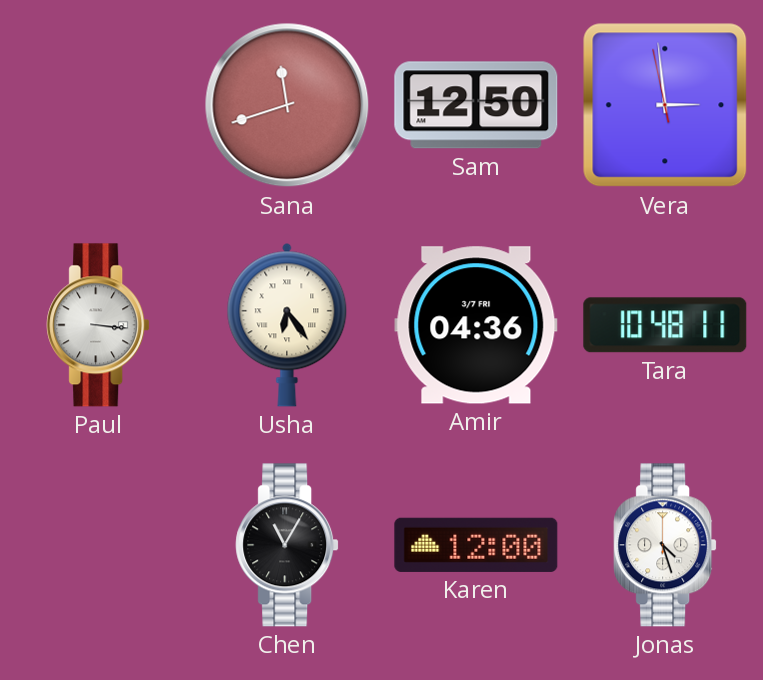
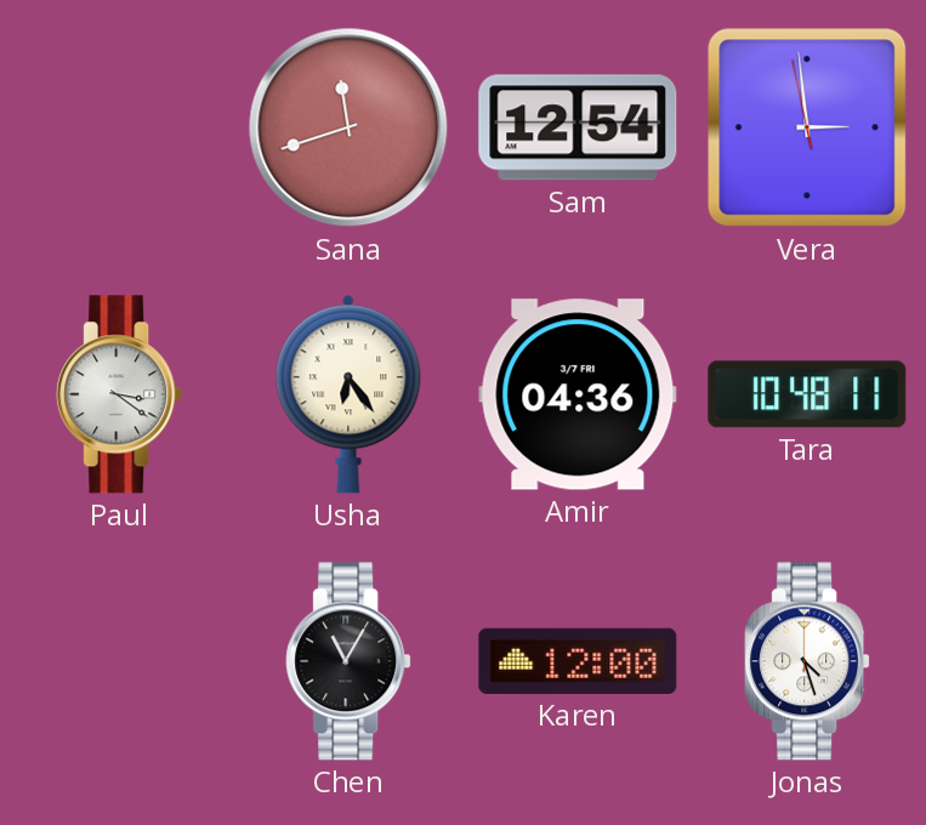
Sam: 12:50 -> 12:54
Paul: 3:16 -> 3:21
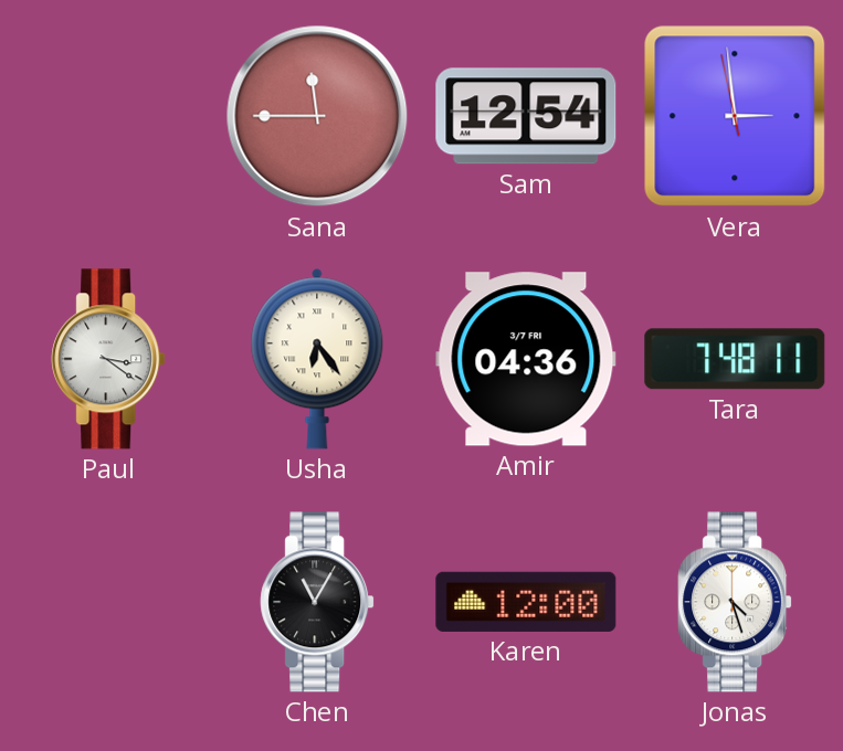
Sana: 11:42 -> 11:45
Tara: 10:48 -> 7:48
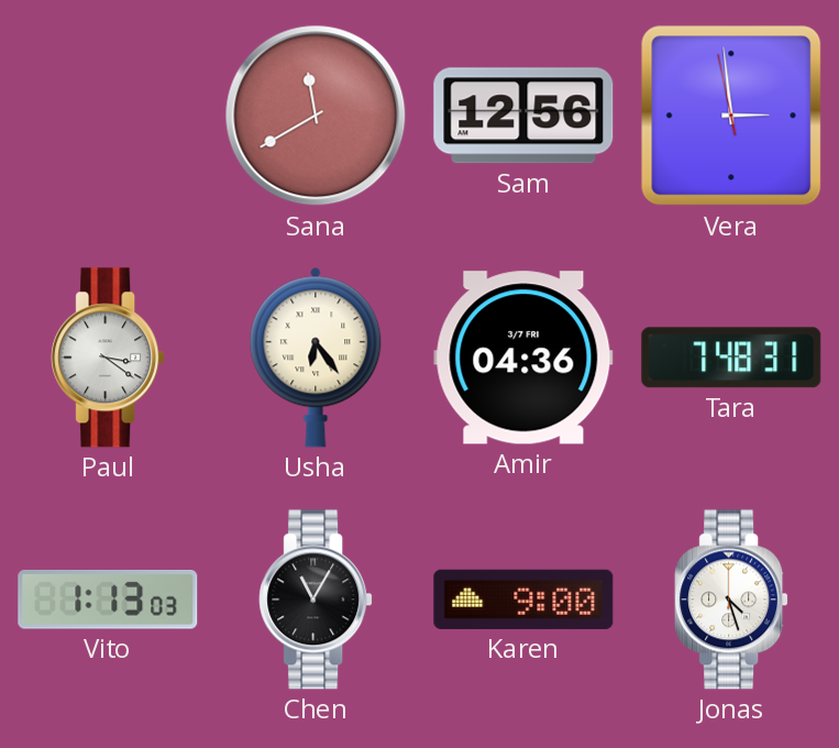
Sana: 11:45 -> 11:40
Sam: 12:54 -> 12:56
Tara: 7:48:11 -> 7:48:31
Vito: none -> 1:13
Karen: 12:00 -> 9:00
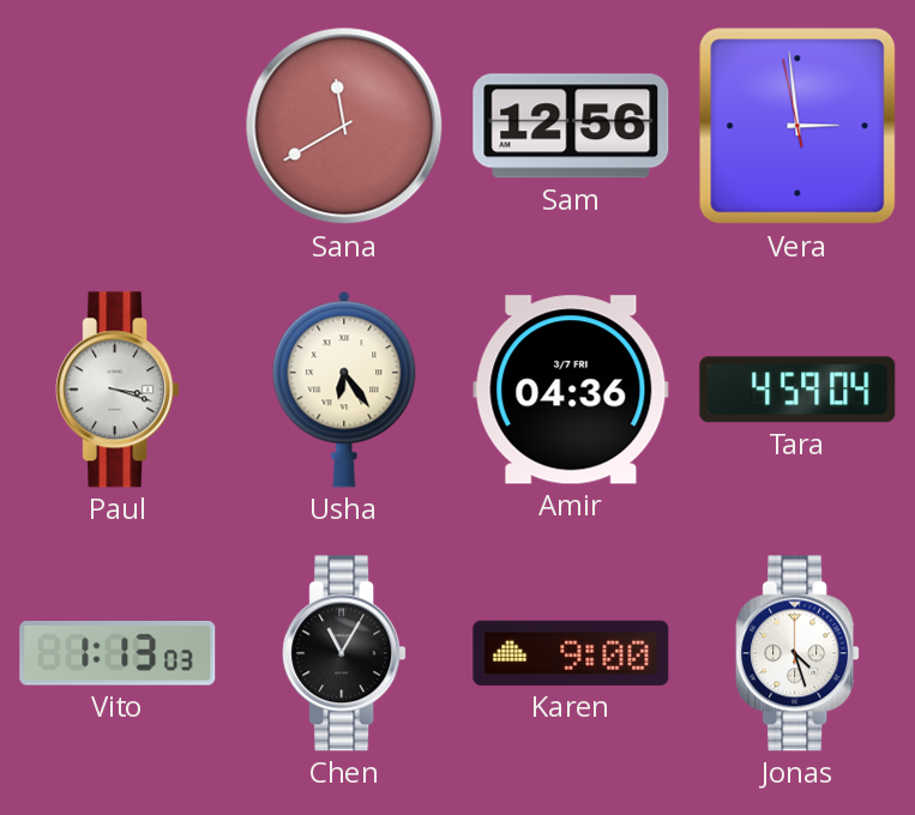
Paul: 3:21 -> 3:18
Tara: 7:48 -> 4:59
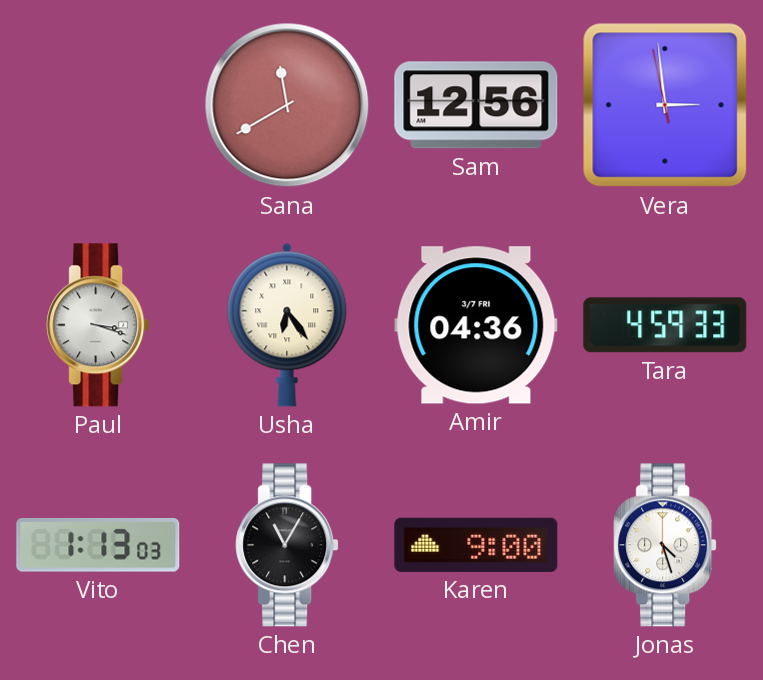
Tara: 4:59:04 -> 4:59:33
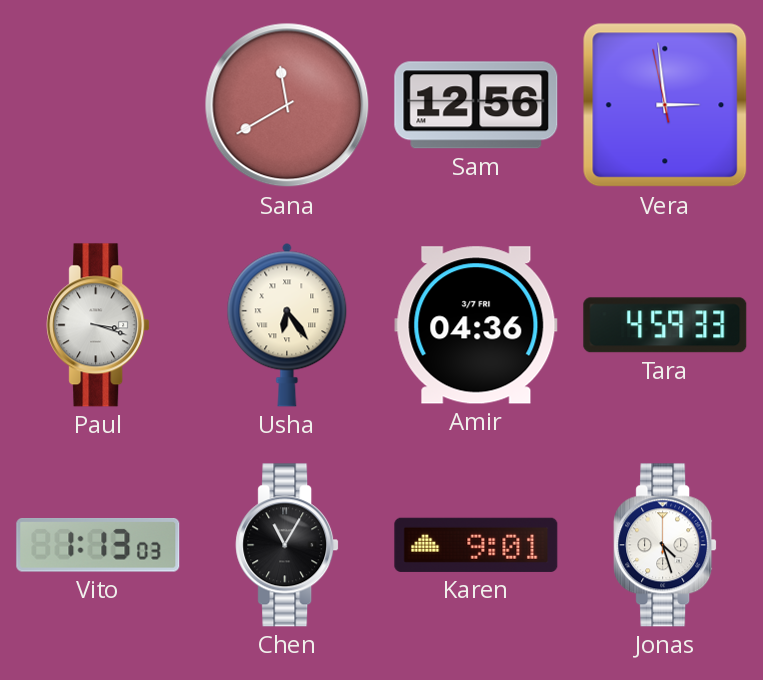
Karen: 9:00 -> 9:01
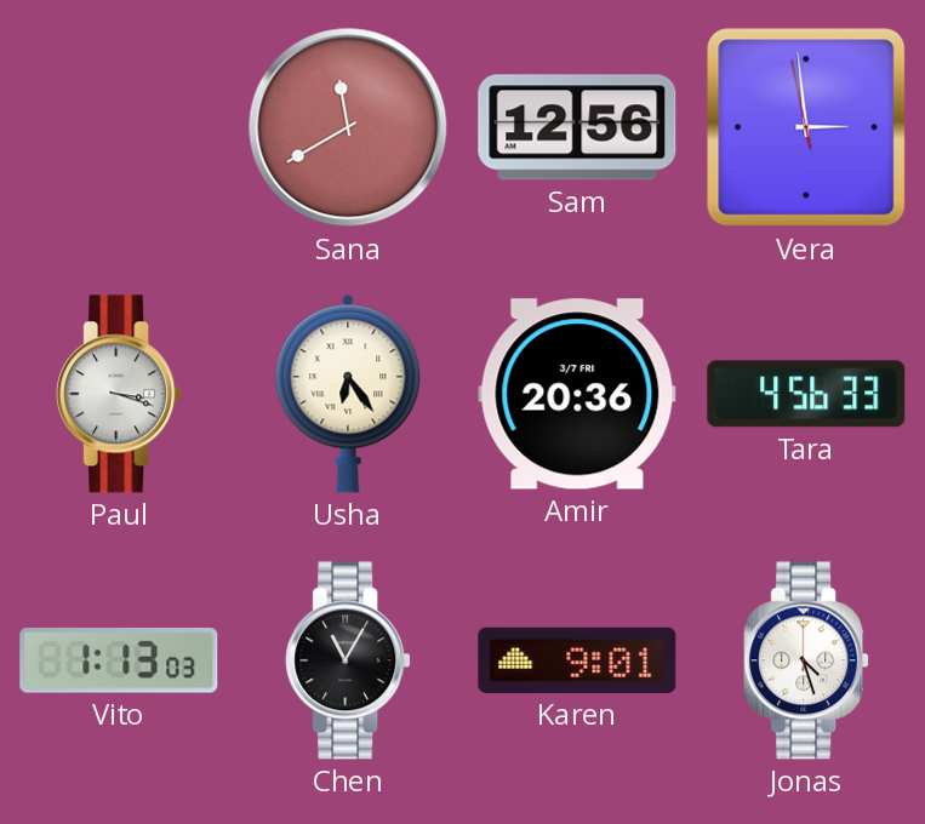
Amir: 04:36 -> 20:36
Tara: 4:59 -> 4:56
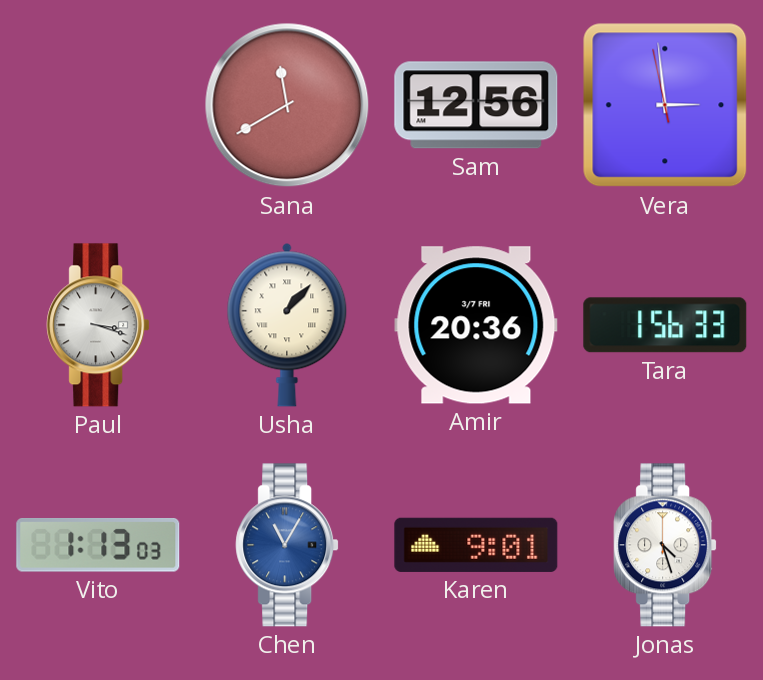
Usha: 6:24 -> 1:07
Tara: 4:56 -> 1:56
Chen dial: black -> blue
